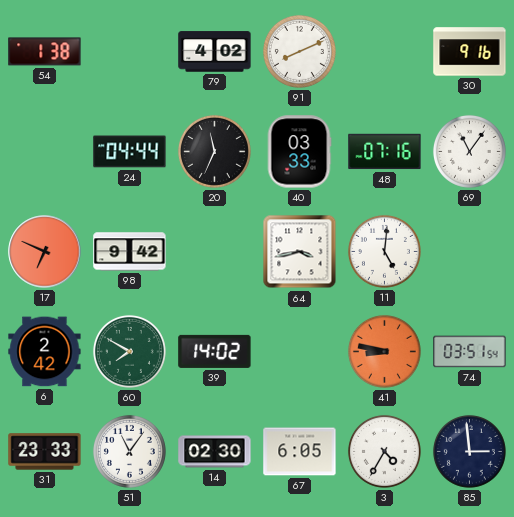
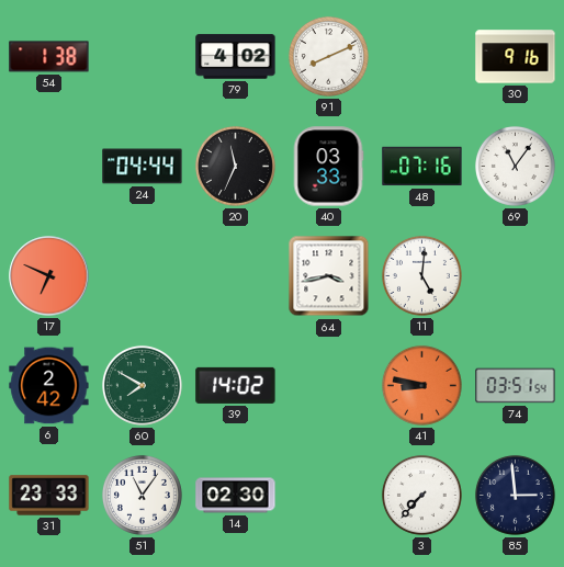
98: 9:42 -> none
67: 6:05 -> none
3: 4:35 -> 7:37
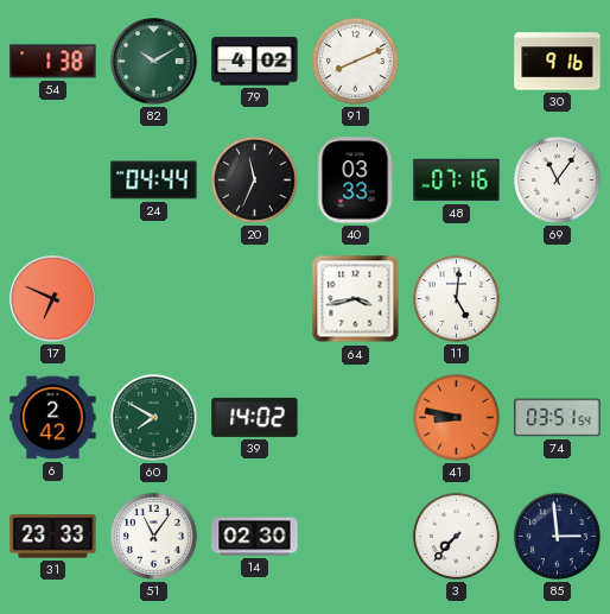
82: none -> 10:10
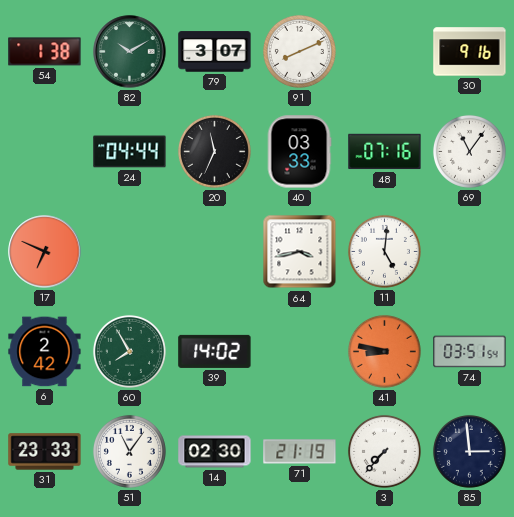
79: 4:02 -> 3:07
60: 7:50 -> 7:55
71: none -> 21:19
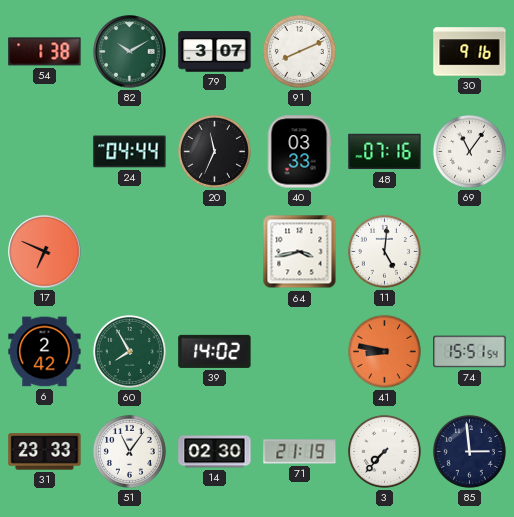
74: 03:51 -> 15:51
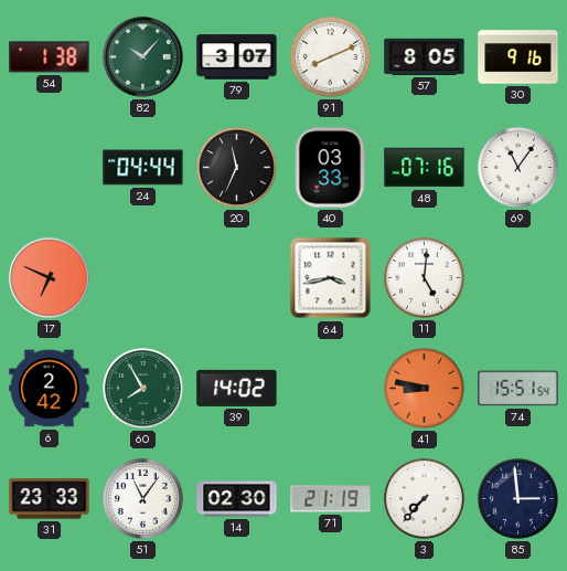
82: 10:10 -> 10:07
57: none -> 8:05
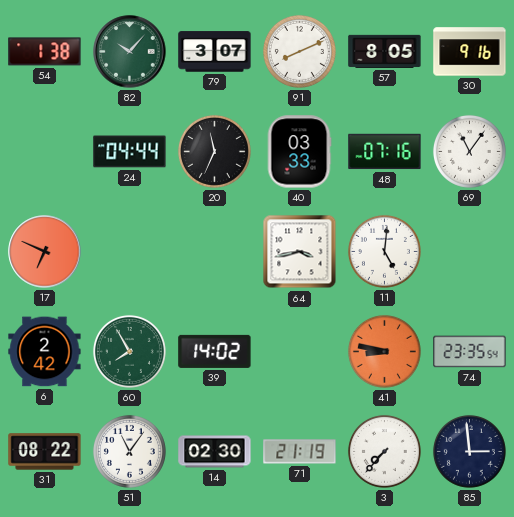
74: 15:51 -> 23:35
31: 23:33 -> 08:22
